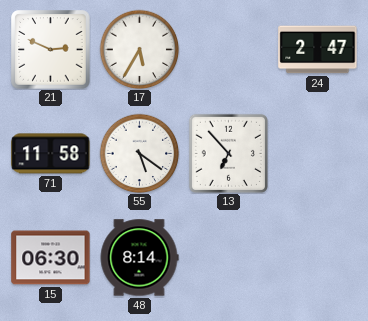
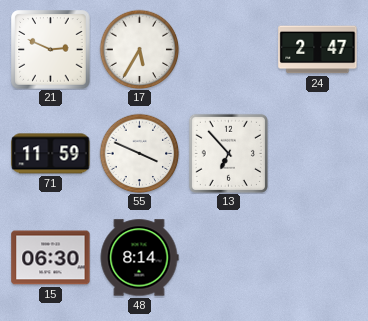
71: 11:58 -> 11:59
55: 5:21 -> 3:49
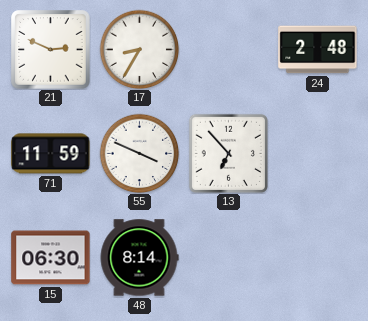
17: 5:35 -> 8:35
24: 2:47 -> 2:48
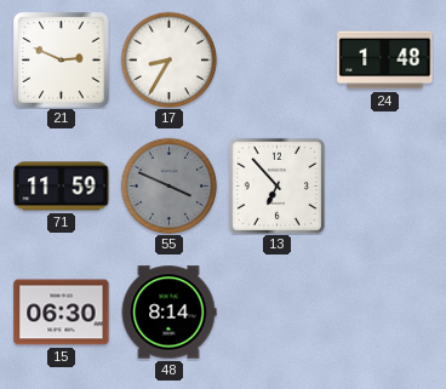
24: 2:48 -> 1:48
55 dial: white -> grey
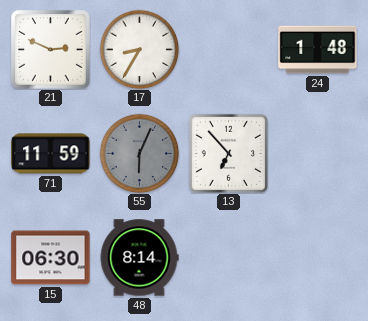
55: 3:49 -> 6:04
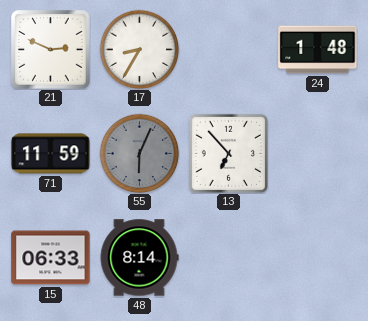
15: 06:30 -> 06:33
